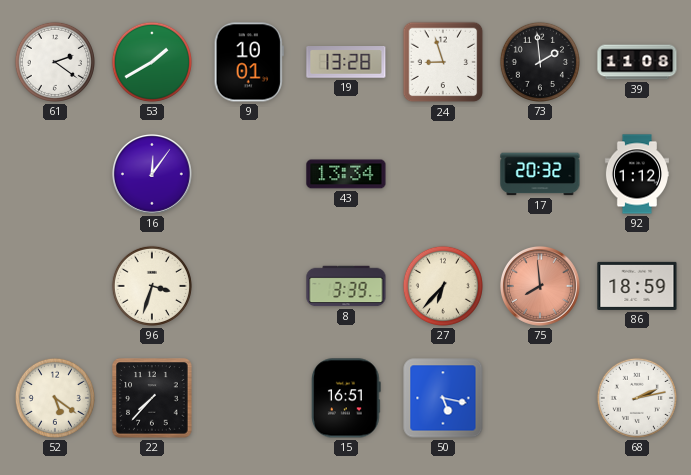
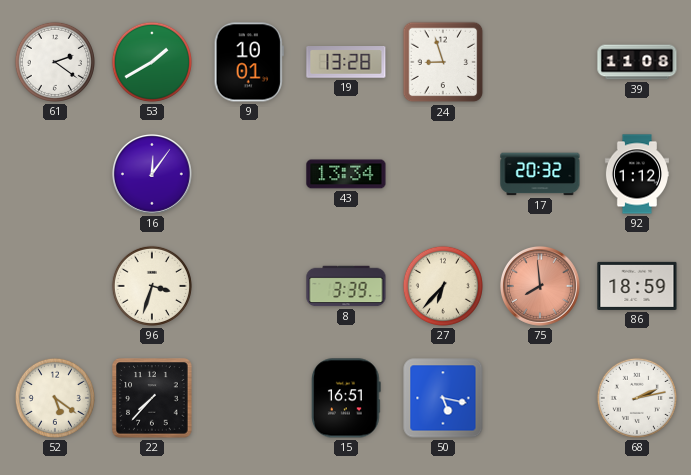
73: 1:59 -> none
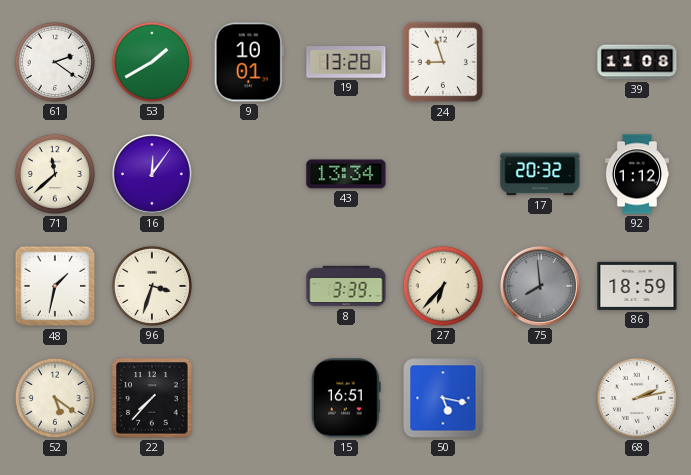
71: none -> 11:38
48: none -> 1:32
75 dial: salmon -> grey
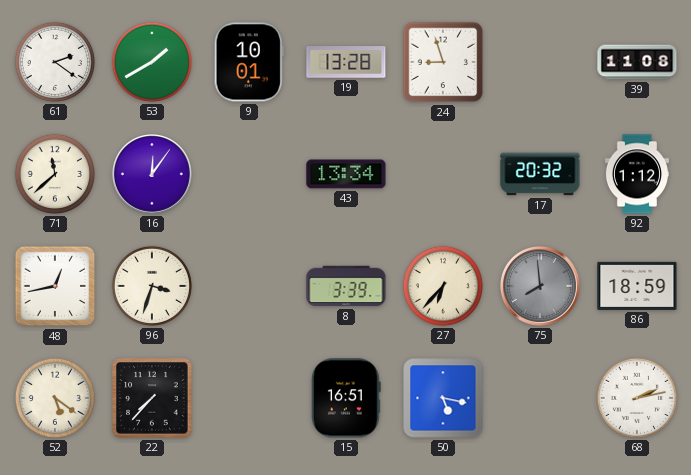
48: 1:32 -> 12:43
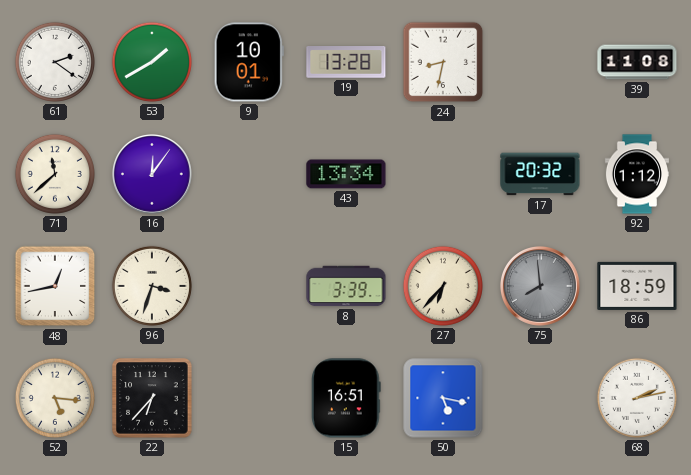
24: 8:57 -> 8:32
52: 5:21 -> 5:16
22: 7:37 -> 6:37
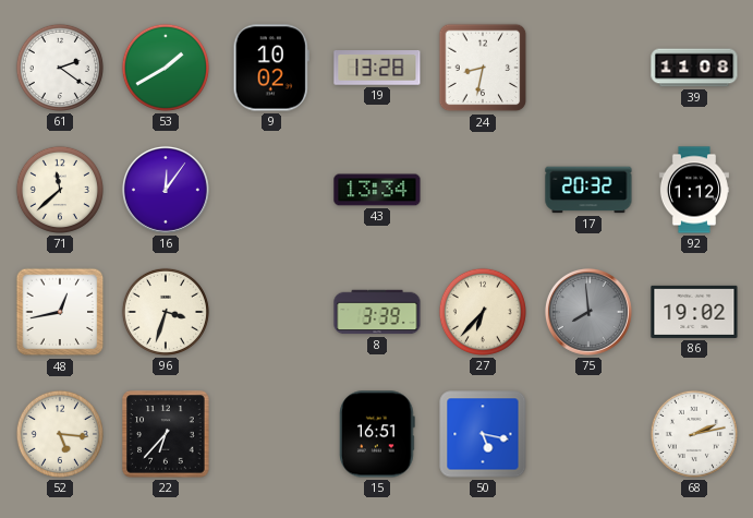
9: 10:01 -> 10:02
86: 18:59 -> 19:02
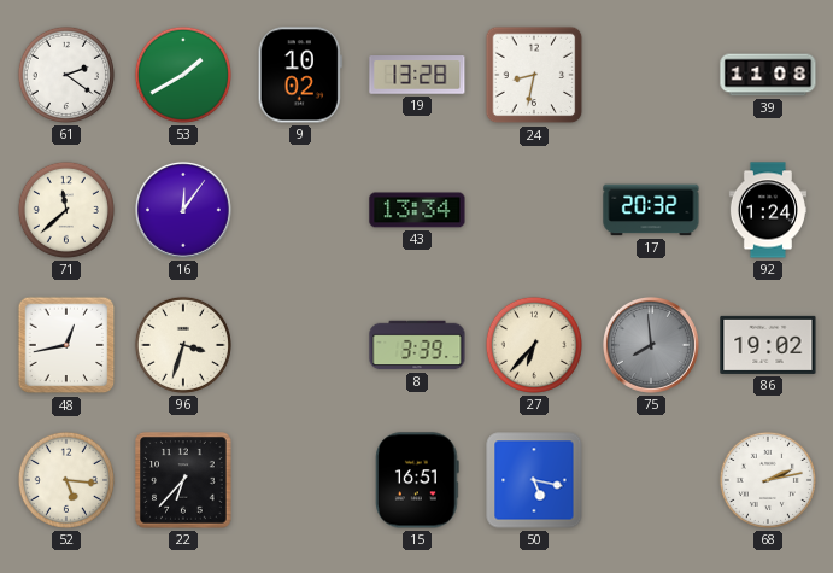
92: 1:12 -> 1:24
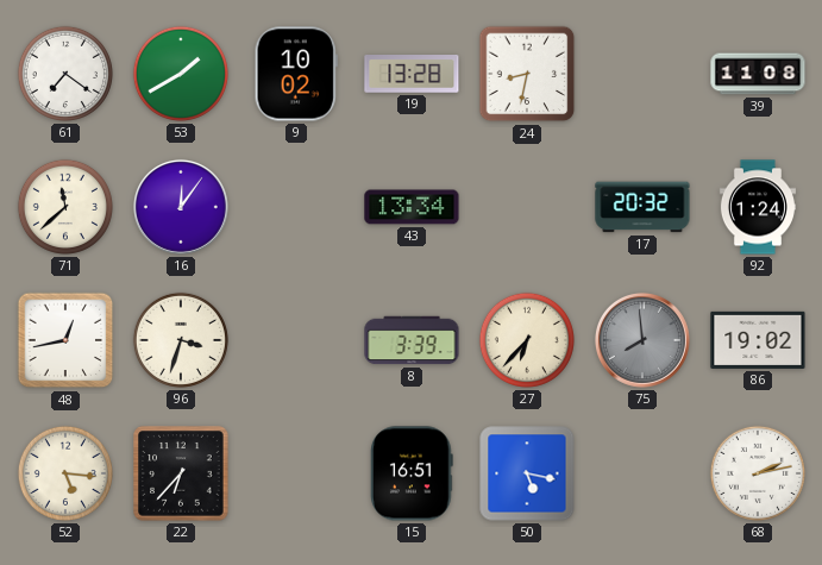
61: 2:21 -> 7:21
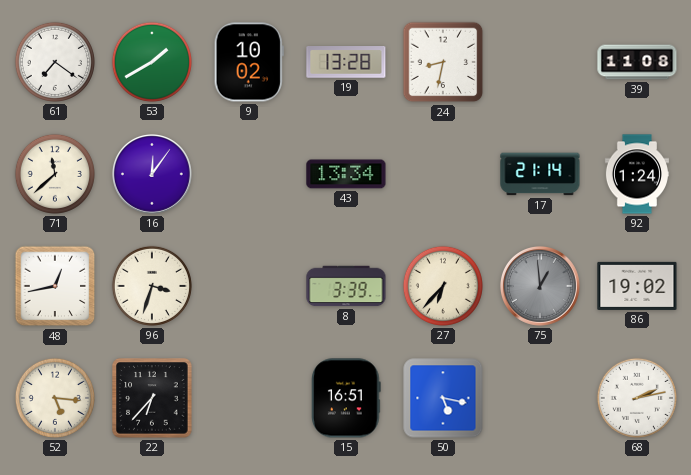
17: 20:32 -> 21:14
75: 7:59 -> 12:59
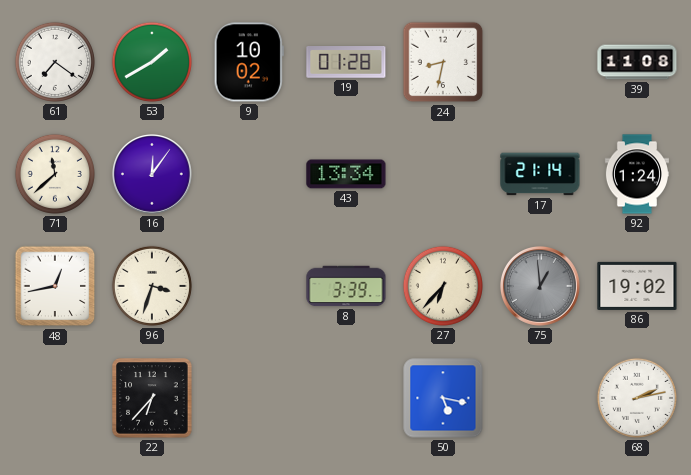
19: 13:28 -> 01:28
52: 5:16 -> none
15: 16:51 -> none
